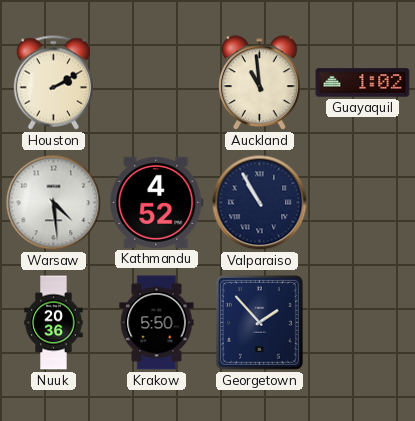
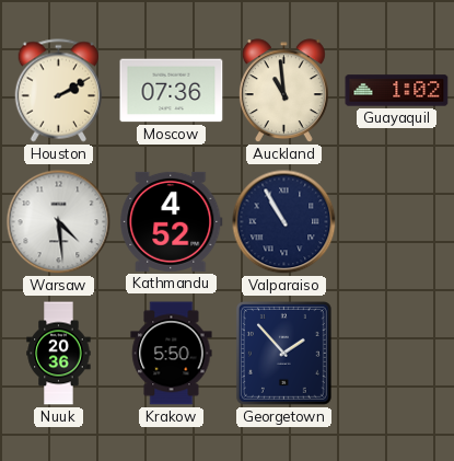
Moscow: none -> 07:36
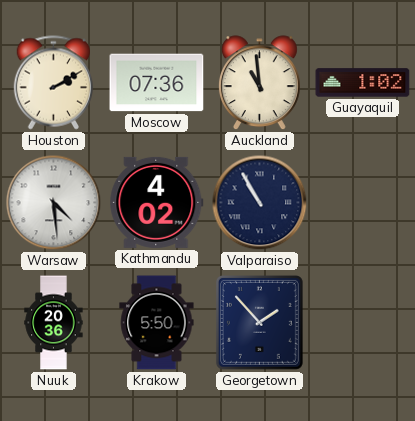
Kathmandu: 4:52 -> 4:02
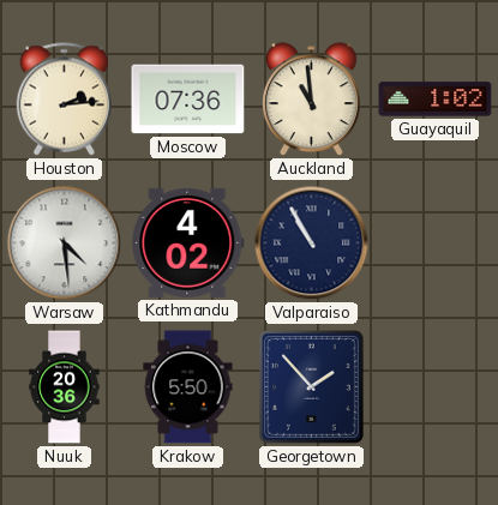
Houston: 2:10 -> 2:14
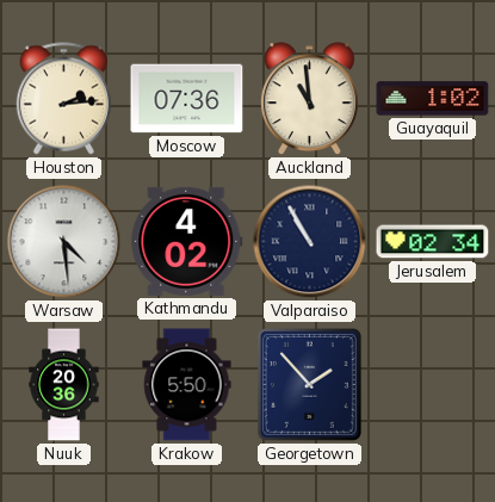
Jerusalem: none -> 02:34
